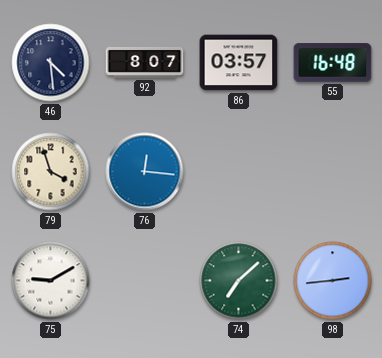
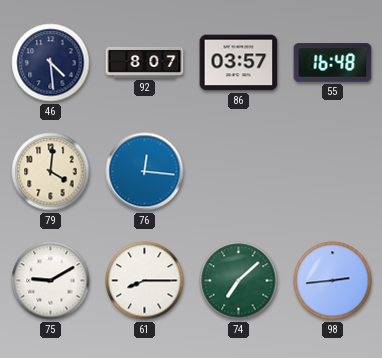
79: 3:57 -> 4:01
61: none -> 8:15
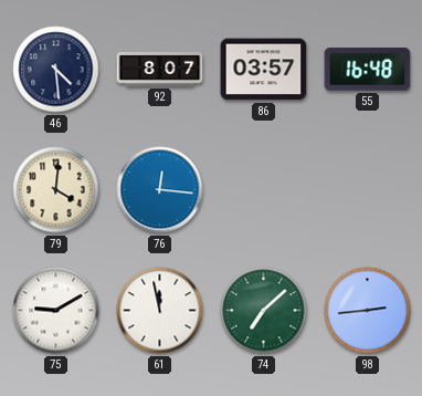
61: 8:15 -> 11:58
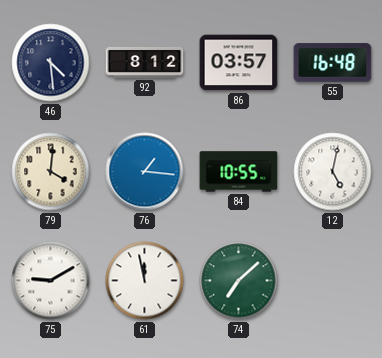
92: 8:07 -> 8:12
76: 12:16 -> 1:16
84: none -> 10:55
12: none -> 5:02
98: 2:44 -> none
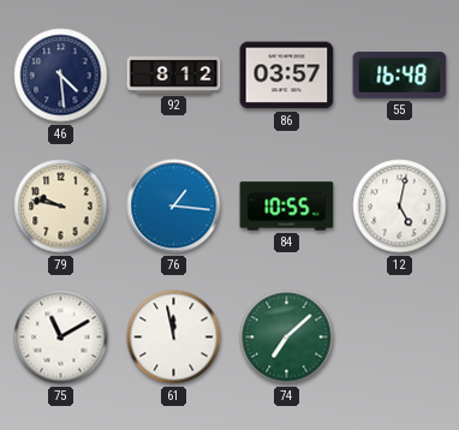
79: 4:01 -> 9:47
75: 9:10 -> 11:10
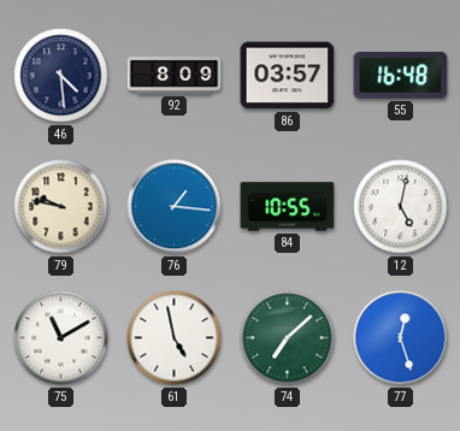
92: 8:12 -> 8:09
61: 11:58 -> 4:58
77: none -> 12:27
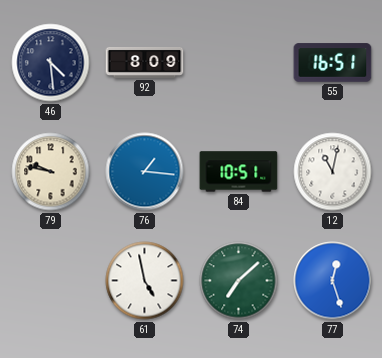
86: 03:57 -> none
55: 16:48 -> 16:51
84: 10:55 -> 10:51
12: 5:02 -> 11:02
75: 11:10 -> none
